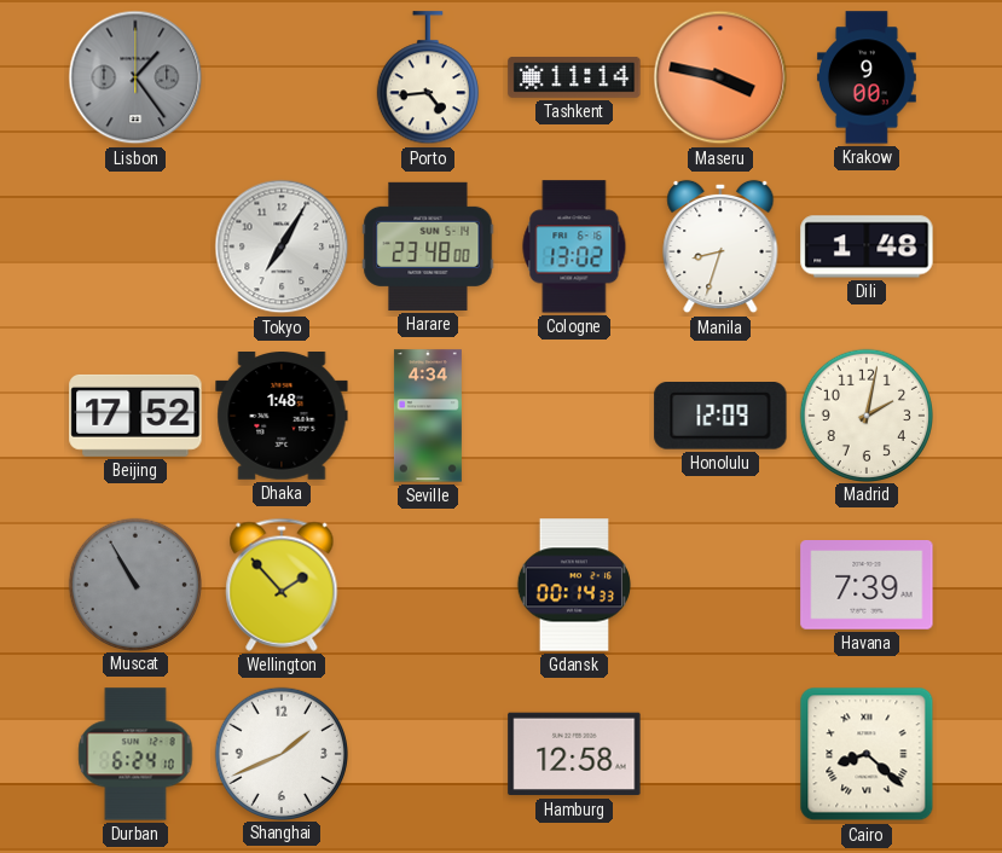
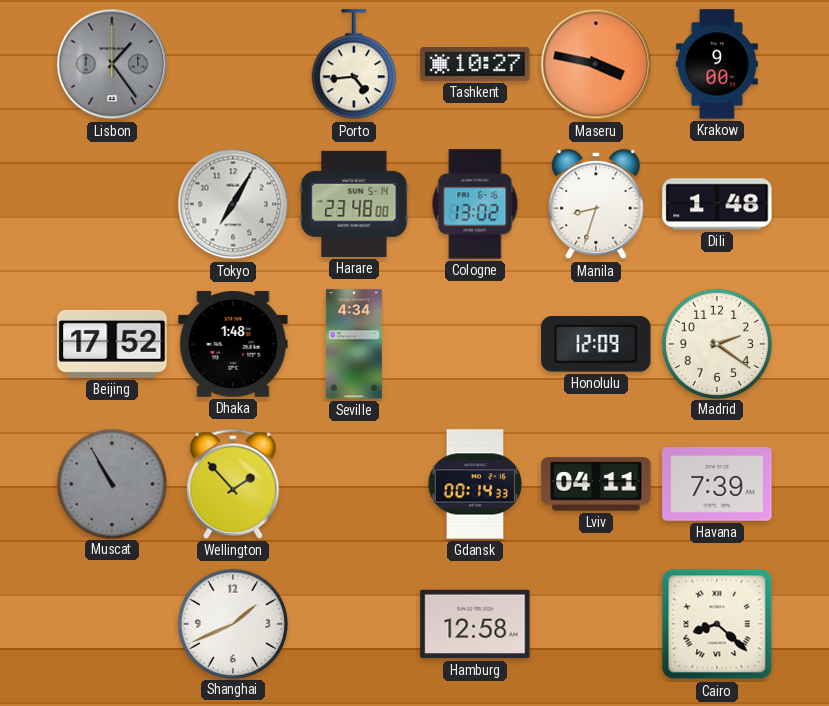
Tashkent: 11:14 -> 10:27
Madrid: 2:02 -> 2:21
Lviv: none -> 04:11
Durban: 6:24 -> none
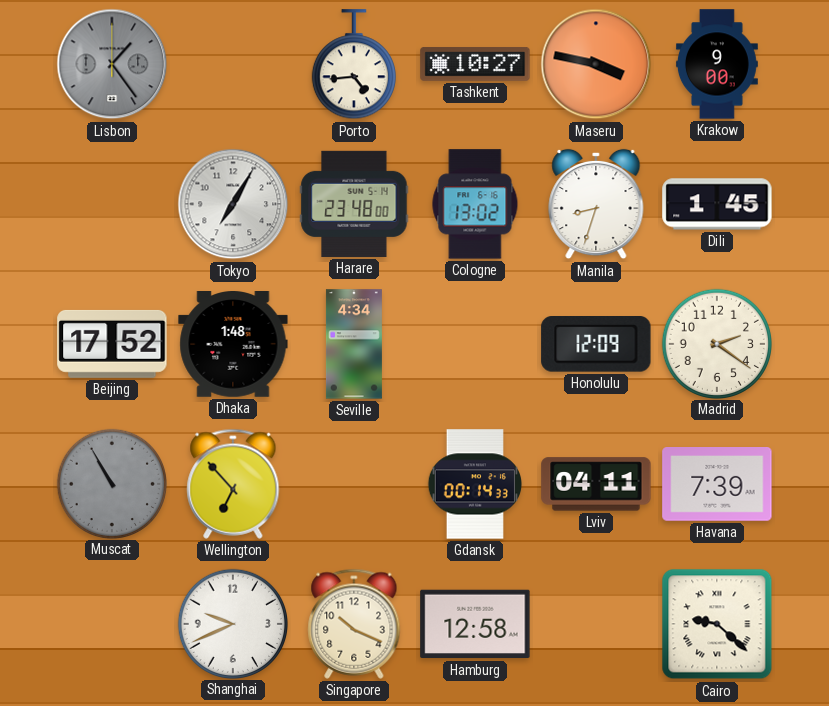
Dili: 1:48 -> 1:45
Wellington: 1:53 -> 6:53
Shanghai: 1:41 -> 9:41
Singapore: none -> 10:19
Cairo: 8:22 -> 9:22
